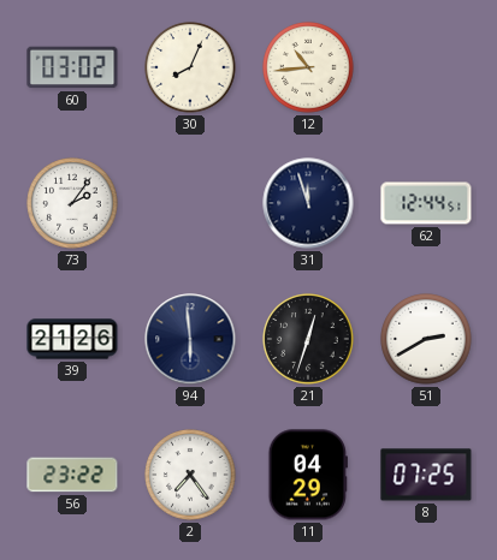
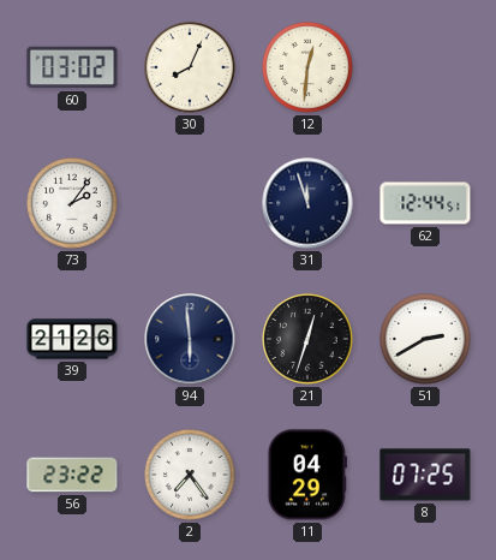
12: 10:44 -> 12:31
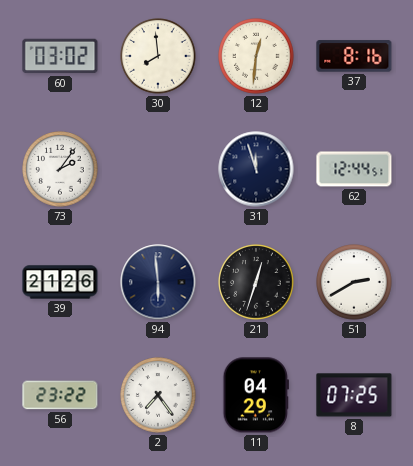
30: 8:04 -> 7:59
37: none -> 8:16
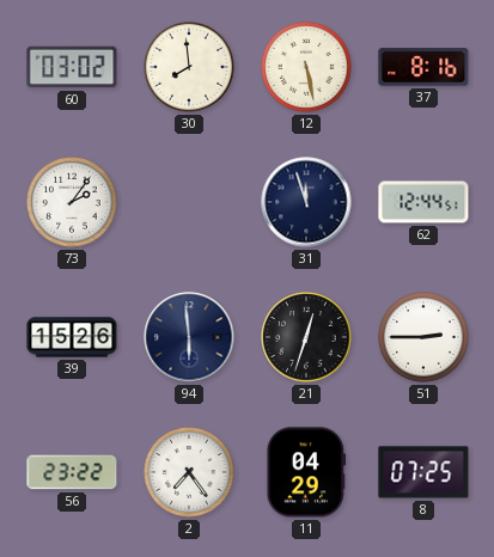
12: 12:31 -> 5:28
39: 21:26 -> 15:26
51: 2:40 -> 2:45
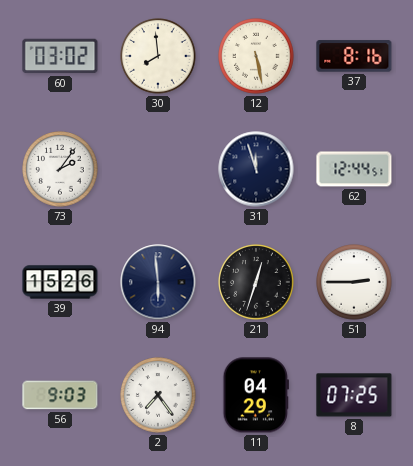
56: 23:22 -> 9:03
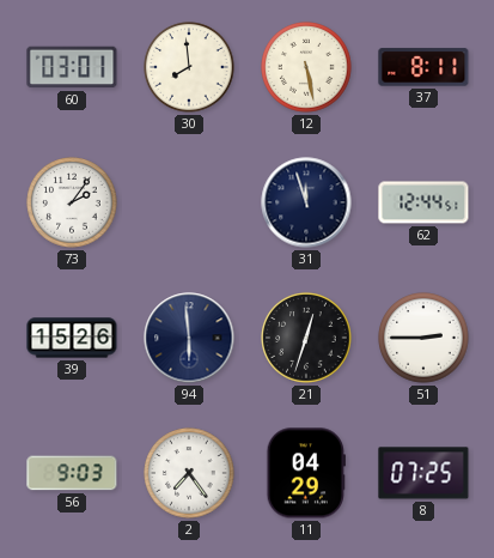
60: 03:02 -> 03:01
37: 8:16 -> 8:11
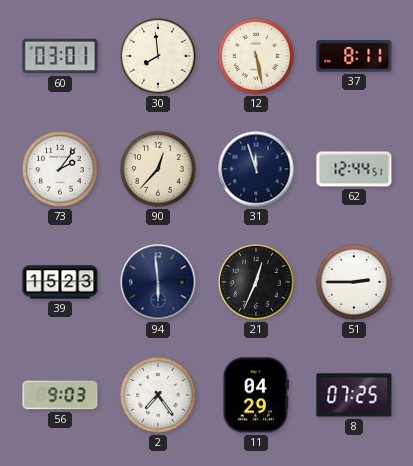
90: none -> 12:37
39: 15:26 -> 15:23
21: 12:33 -> 12:34
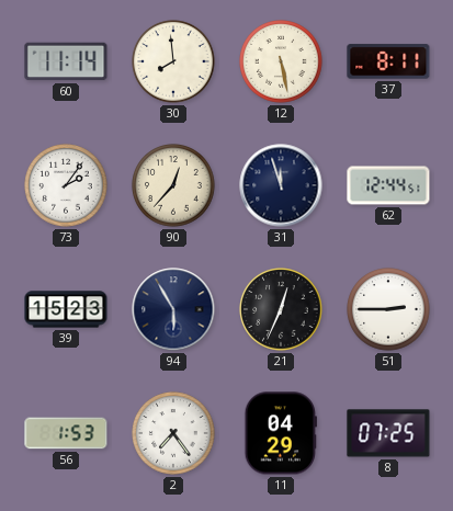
60: 03:01 -> 11:14
94: 5:59 -> 5:55
56: 9:03 -> 1:53
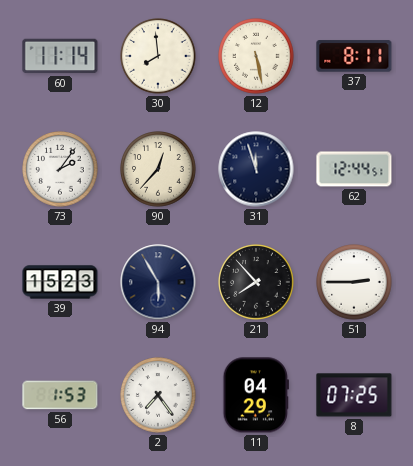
21: 12:34 -> 7:53
